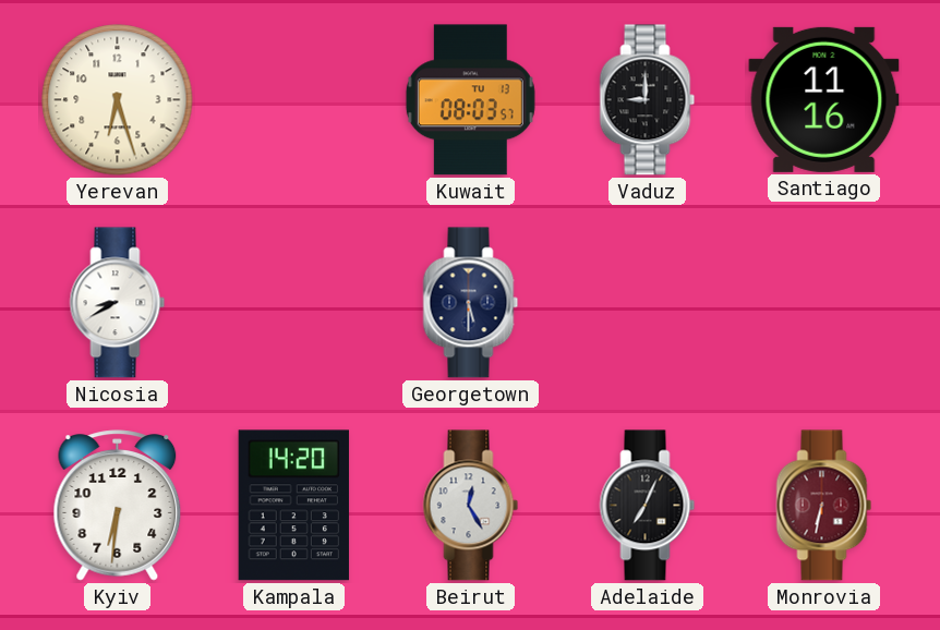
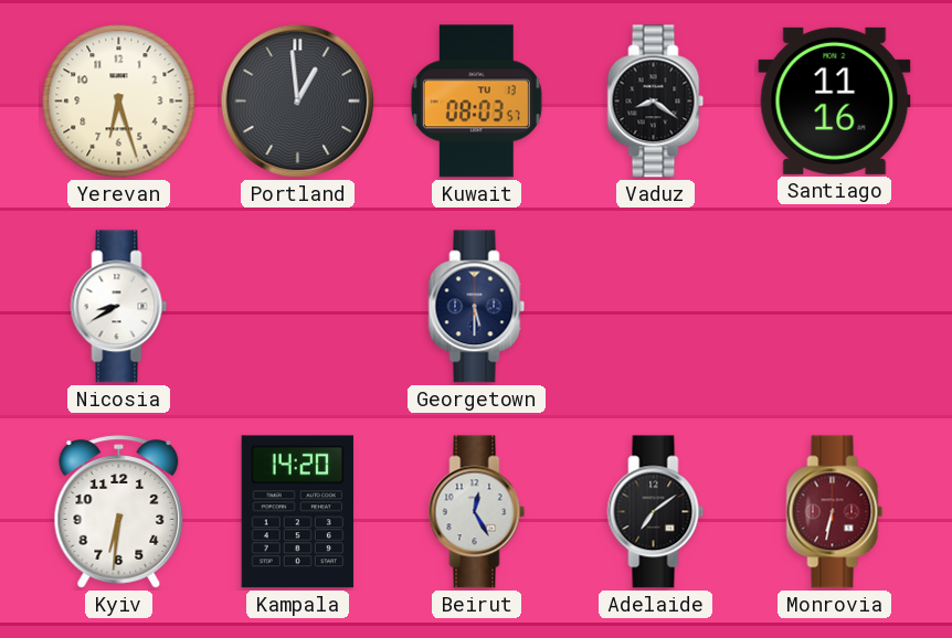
Portland: none -> 12:59
Vaduz: 9:00 -> 8:21
Adelaide: 7:04 -> 7:09
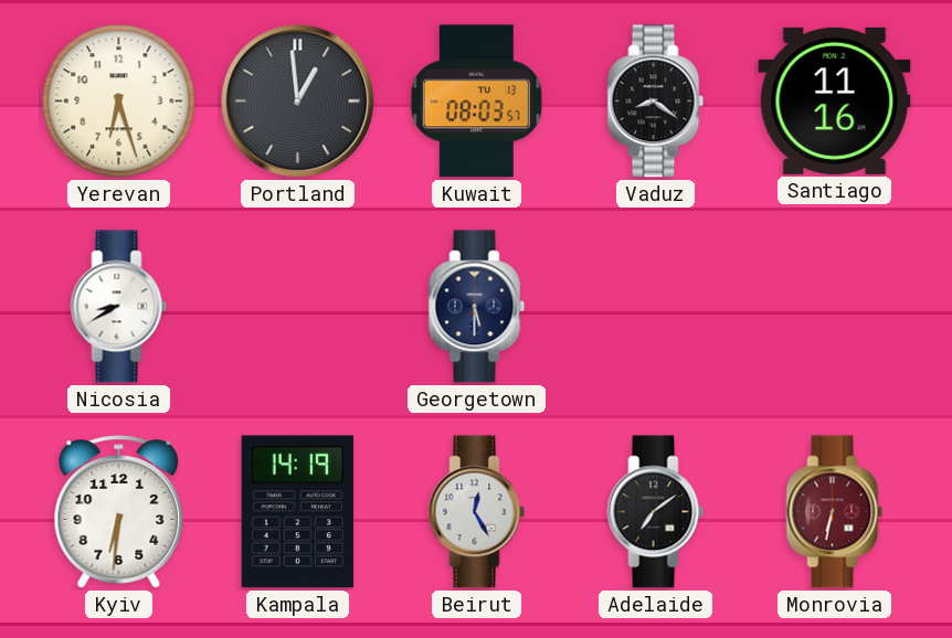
Kampala: 14:20 -> 14:19
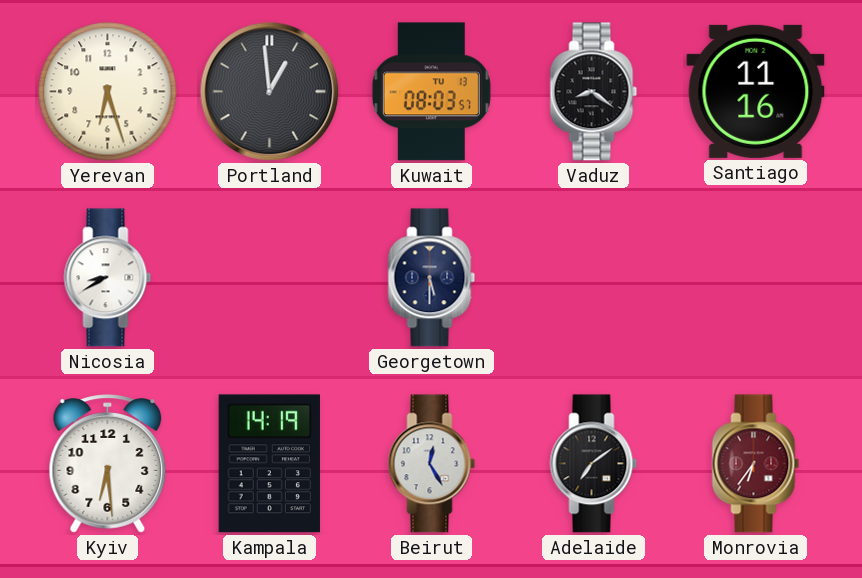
Kyiv: 6:31 -> 6:29
Monrovia: 6:32 -> 6:36
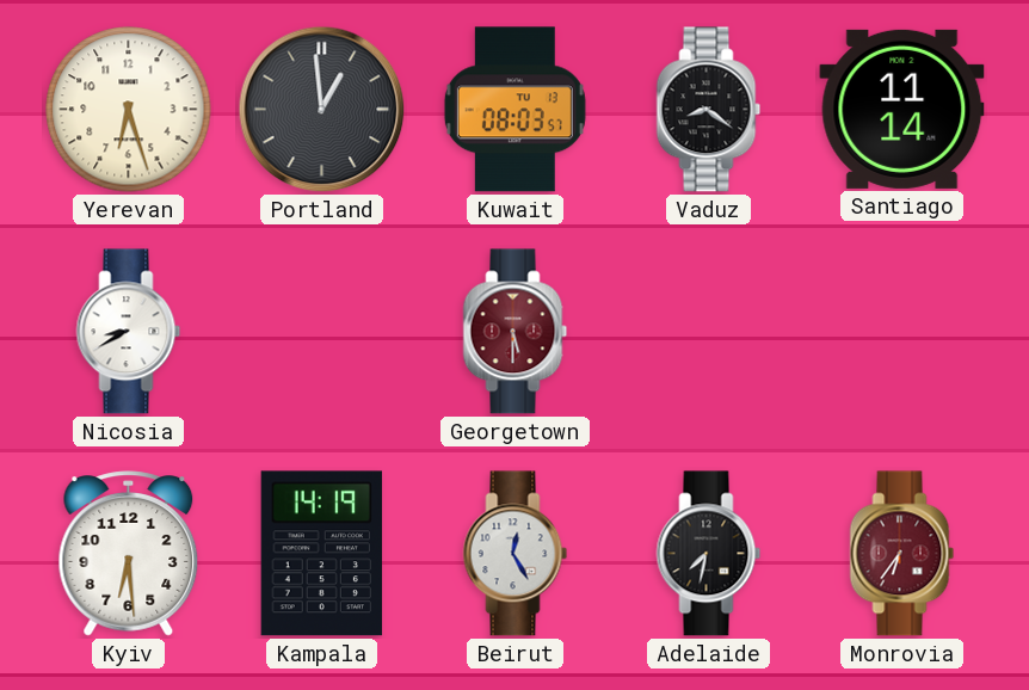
Santiago: 11:16 -> 11:14
Georgetown dial: navy -> burgundy
Adelaide: 7:09 -> 7:32
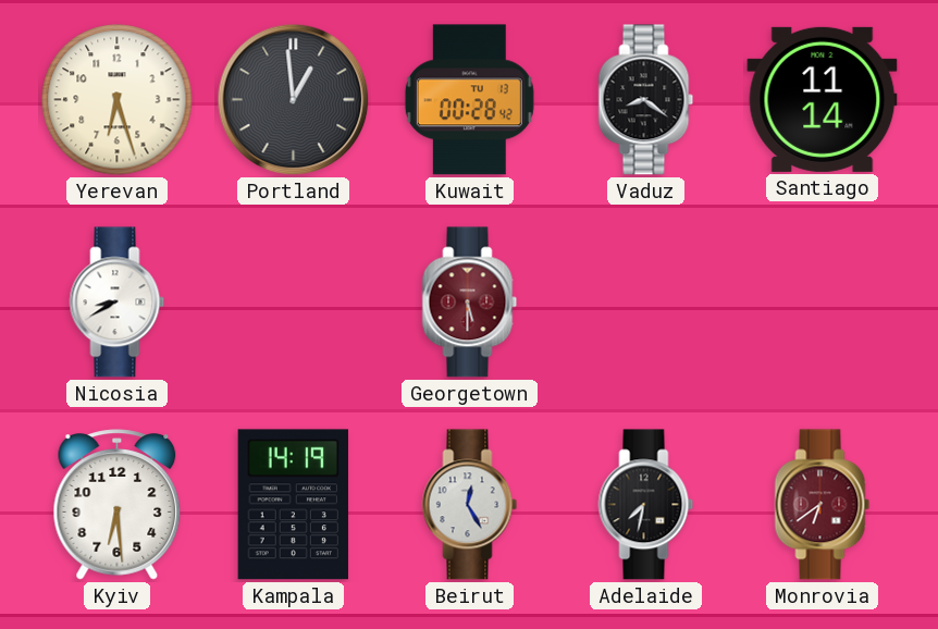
Kuwait: 08:03 -> 00:28
Monrovia: 6:36 -> 6:39
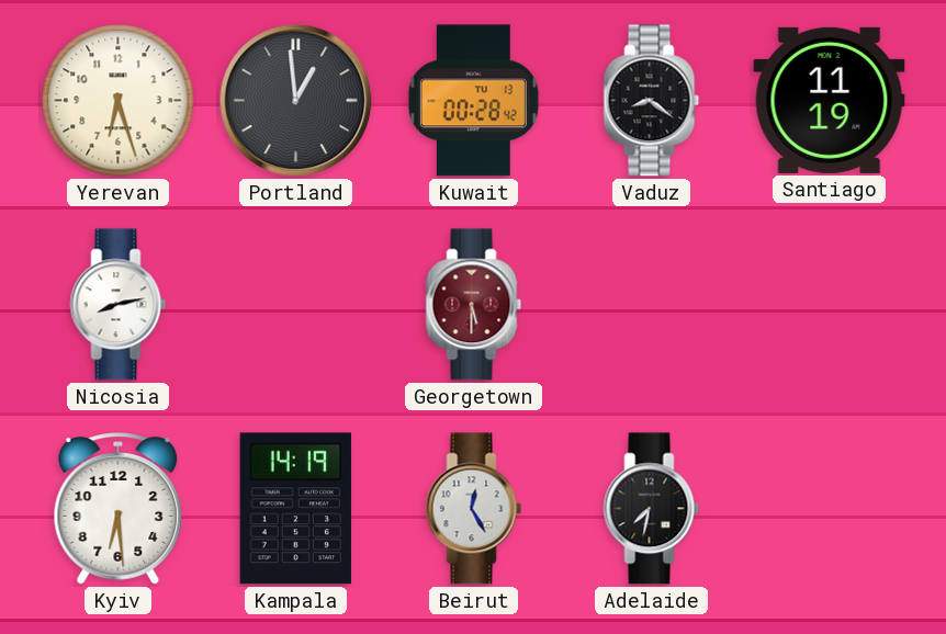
Santiago: 11:14 -> 11:19
Nicosia: 8:40 -> 8:13
Monrovia: 6:39 -> none
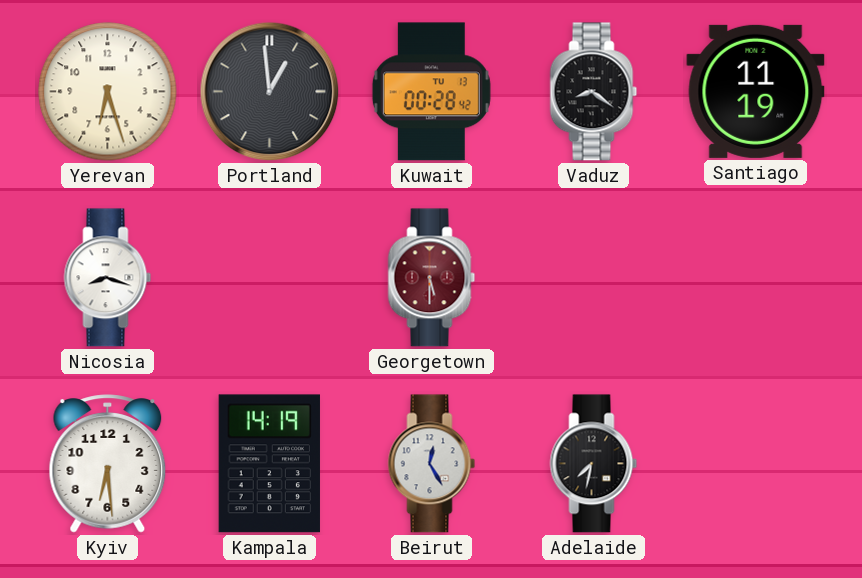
Nicosia: 8:13 -> 8:18
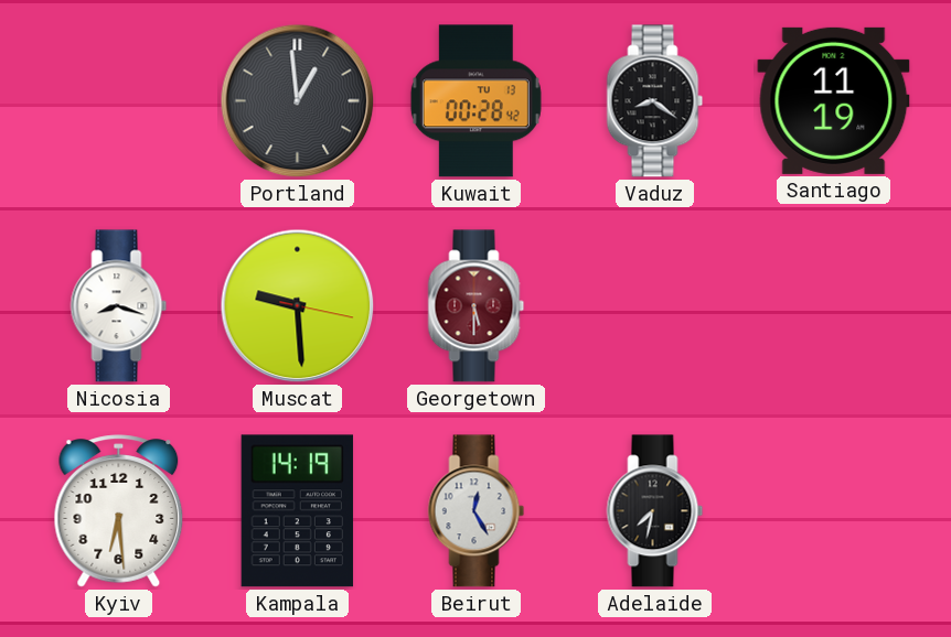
Yerevan: 6:27 -> none
Muscat: none -> 9:29
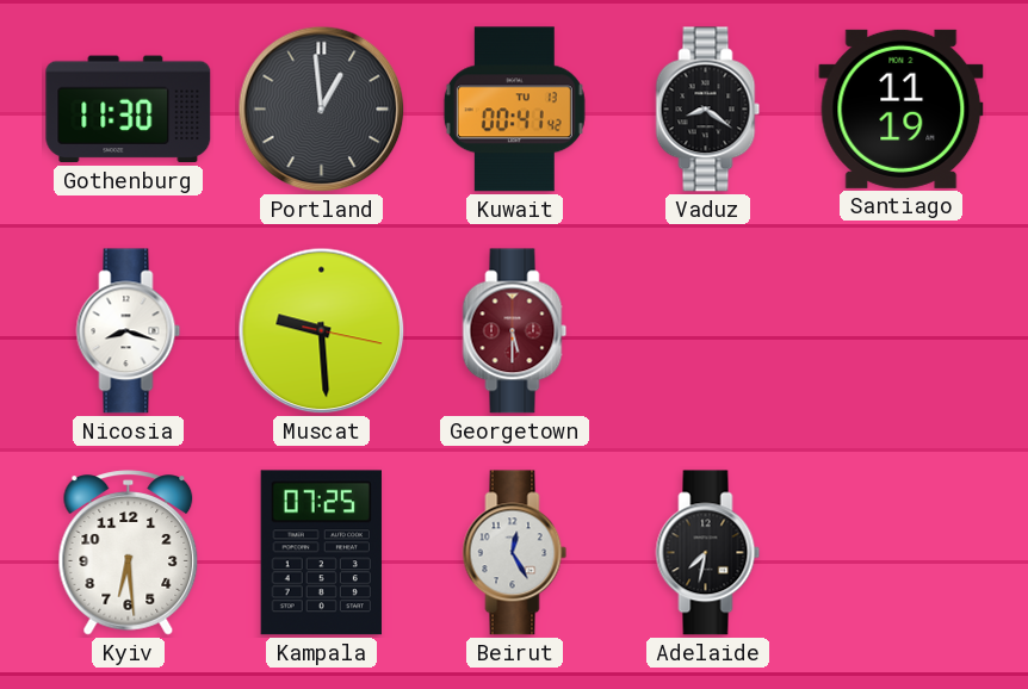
Gothenburg: none -> 11:30
Kuwait: 00:28 -> 00:41
Kampala: 14:19 -> 07:25
